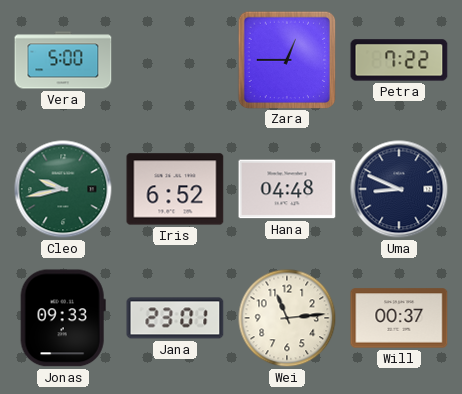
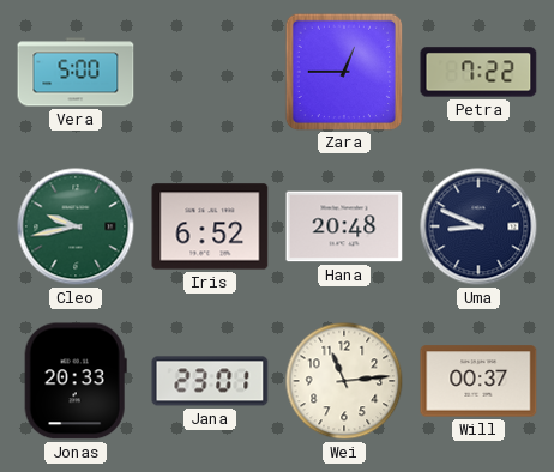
Hana: 04:48 -> 20:48
Jonas: 09:33 -> 20:33
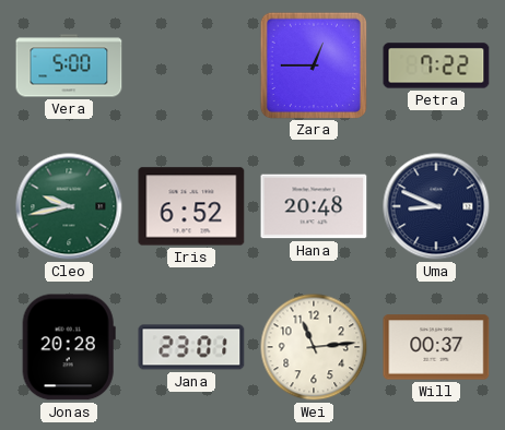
Jonas: 20:33 -> 20:28
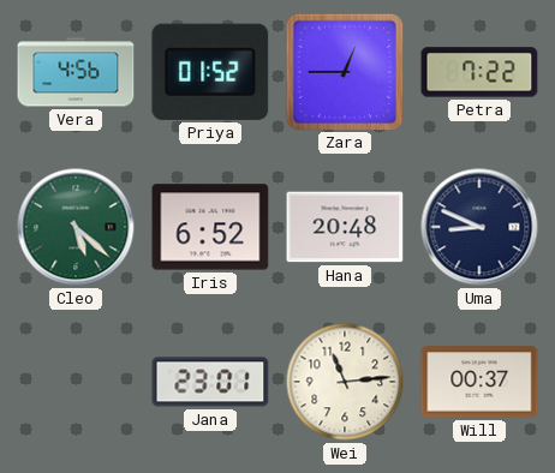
Vera: 5:00 -> 4:56
Priya: none -> 01:52
Cleo: 9:43 -> 5:22
Jonas: 20:28 -> none
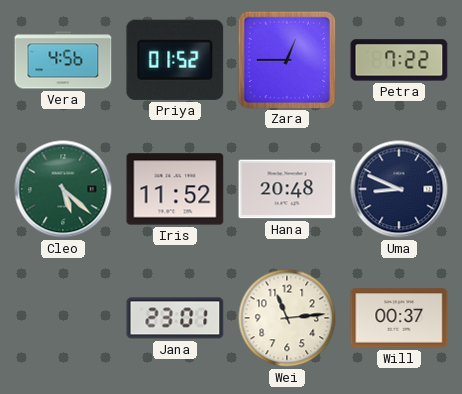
Iris: 6:52 -> 11:52
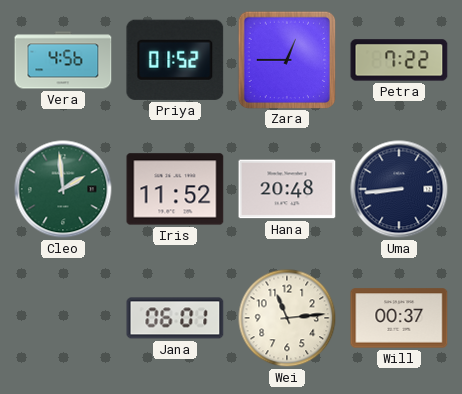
Cleo: 5:22 -> 1:59
Uma: 8:49 -> 8:44
Jana: 23:01 -> 06:01
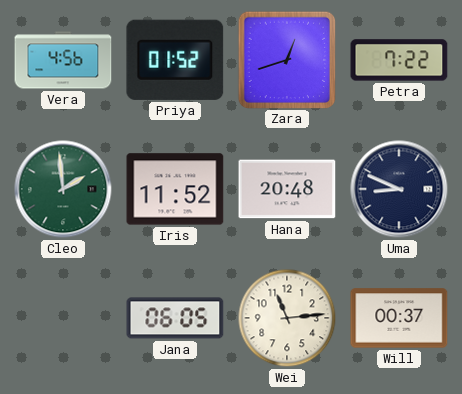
Zara: 12:45 -> 12:42
Uma: 8:44 -> 8:49
Jana: 06:01 -> 06:05
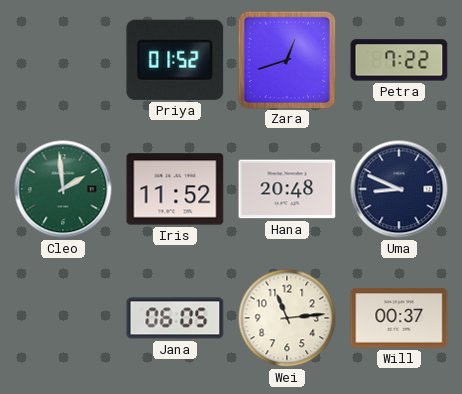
Vera: 4:56 -> none
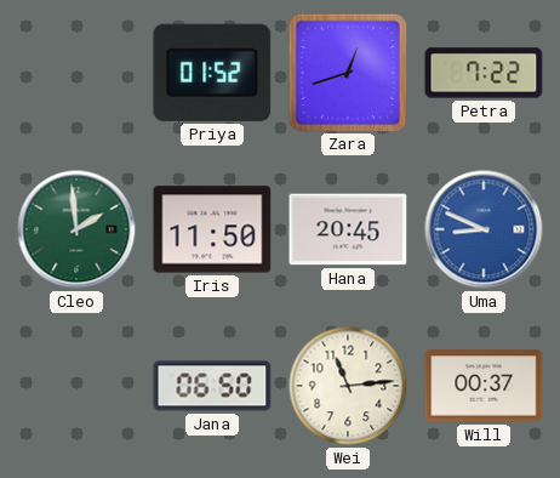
Iris: 11:52 -> 11:50
Hana: 20:48 -> 20:45
Uma dial: navy -> blue
Jana: 06:05 -> 06:50
